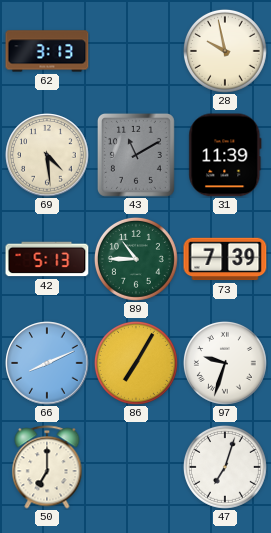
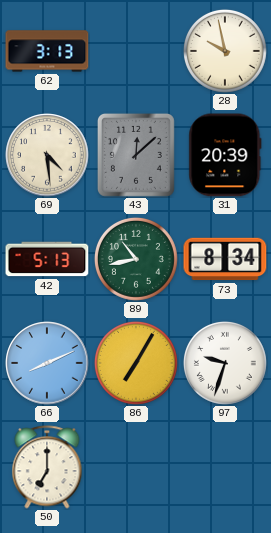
43: 11:10 -> 12:08
31: 11:39 -> 20:39
89: 10:45 -> 10:43
73: 7:39 -> 8:34
47: 7:03 -> none
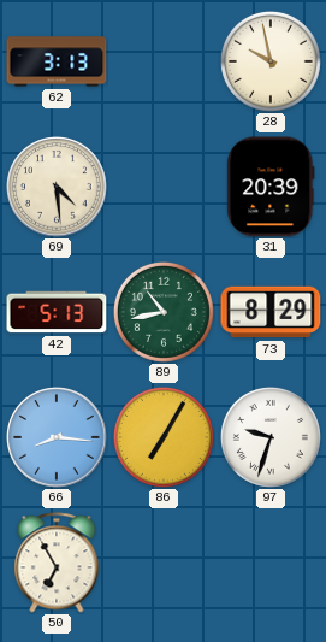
43: 12:08 -> none
73: 8:34 -> 8:29
66: 8:11 -> 8:16
50: 7:00 -> 6:55
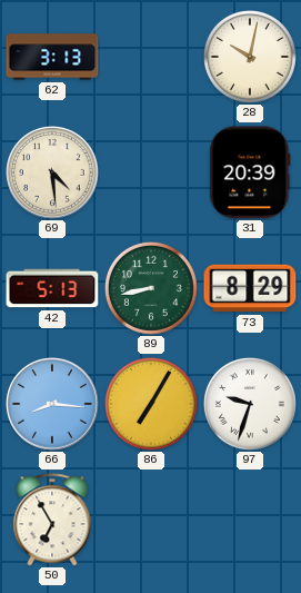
28: 9:58 -> 10:02
89: 10:43 -> 8:43
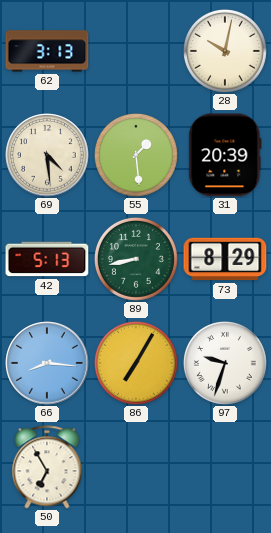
55: none -> 1:29
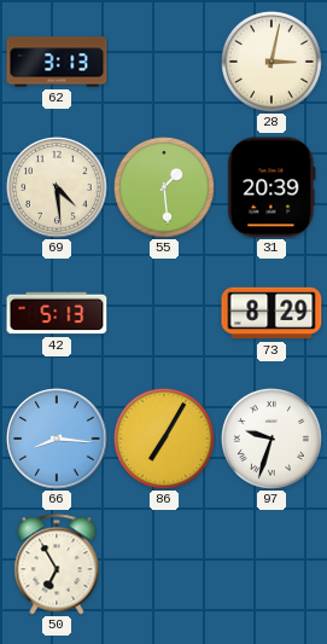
28: 10:02 -> 3:02
89: 8:43 -> none
